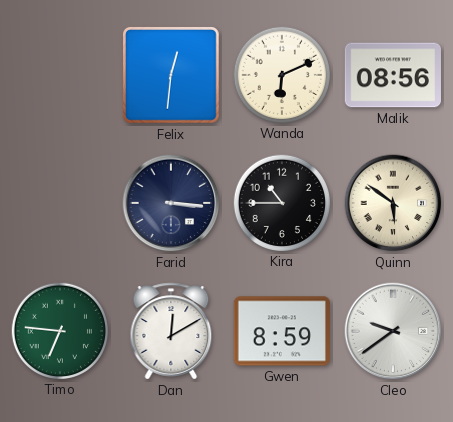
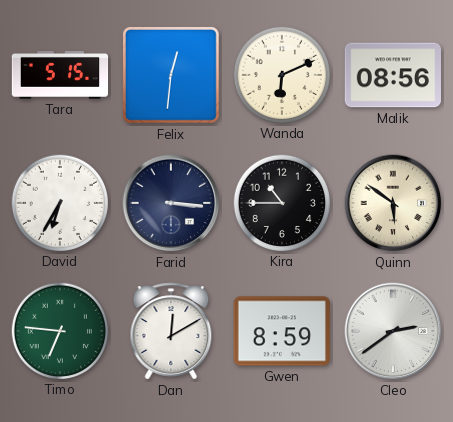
Tara: none -> 5:15
David: none -> 6:35
Cleo: 9:39 -> 2:39
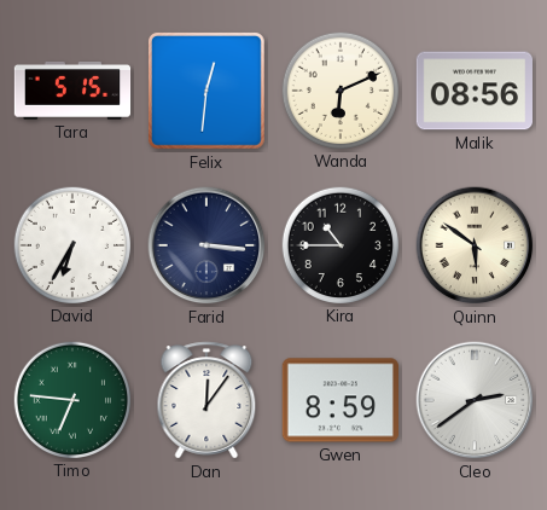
Dan: 12:10 -> 12:06
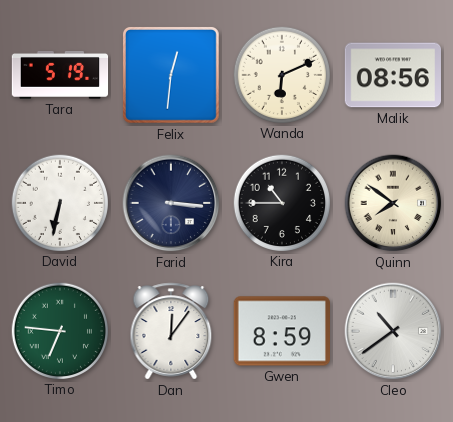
Tara: 5:15 -> 5:19
David: 6:35 -> 6:32
Quinn: 5:51 -> 7:51
Cleo: 2:39 -> 10:39
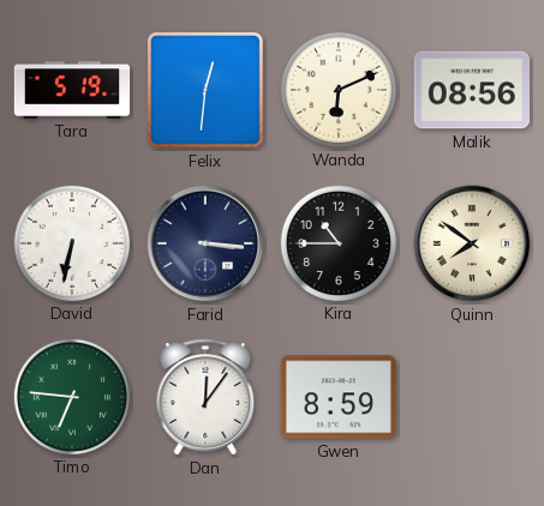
Cleo: 10:39 -> none
